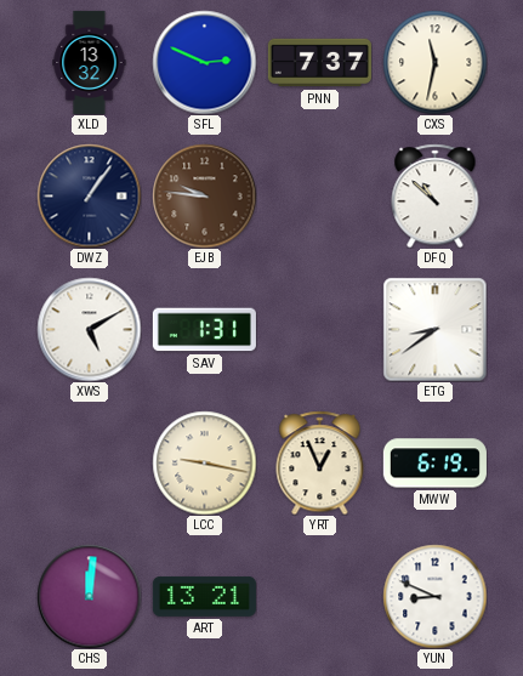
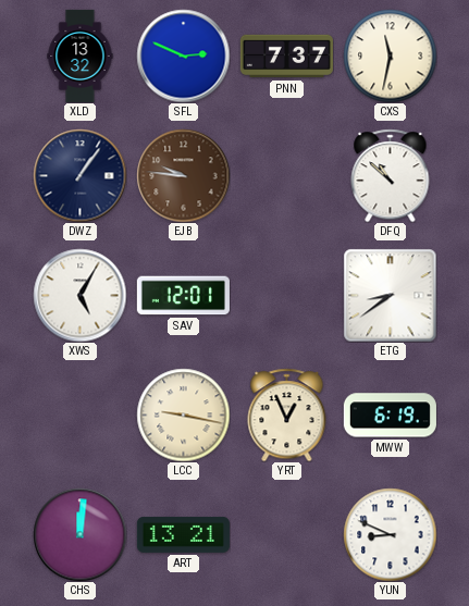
XWS: 5:10 -> 5:05
SAV: 1:31 -> 12:01
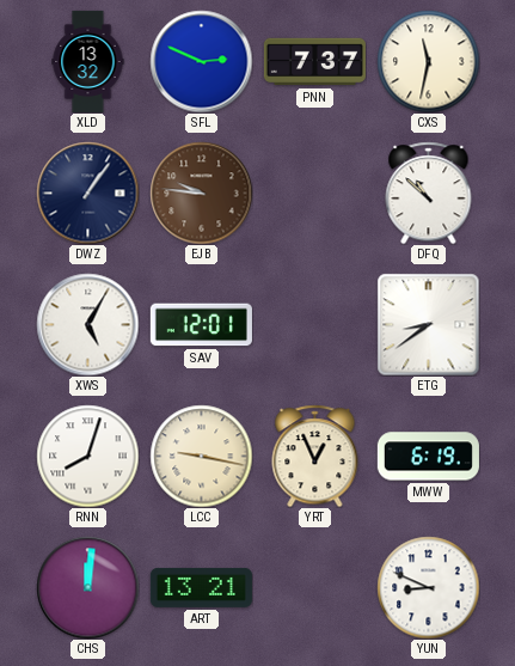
RNN: none -> 8:03
